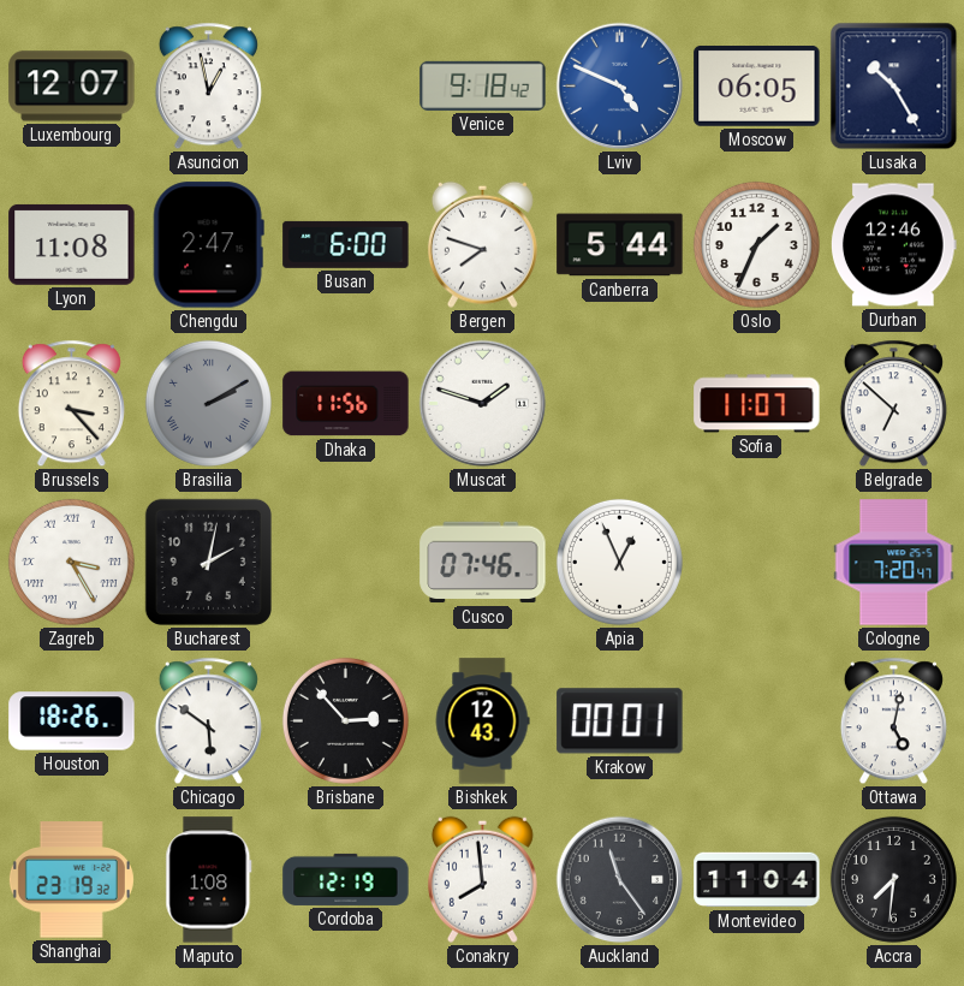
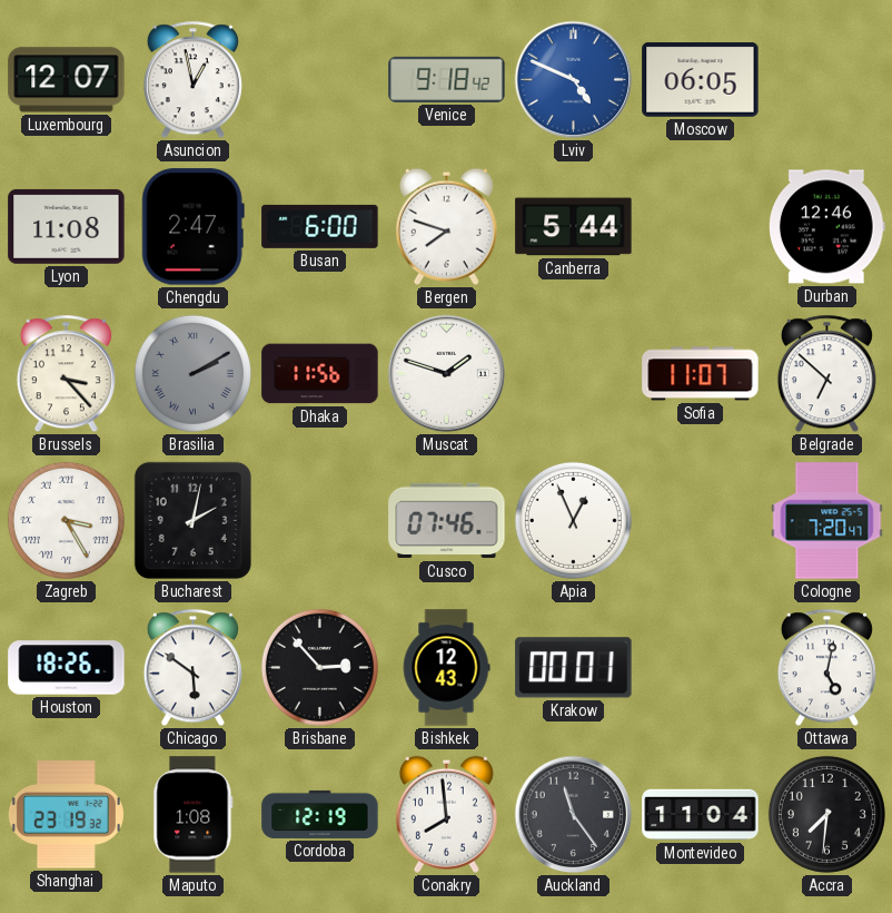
Lusaka: 10:25 -> none
Oslo: 1:34 -> none
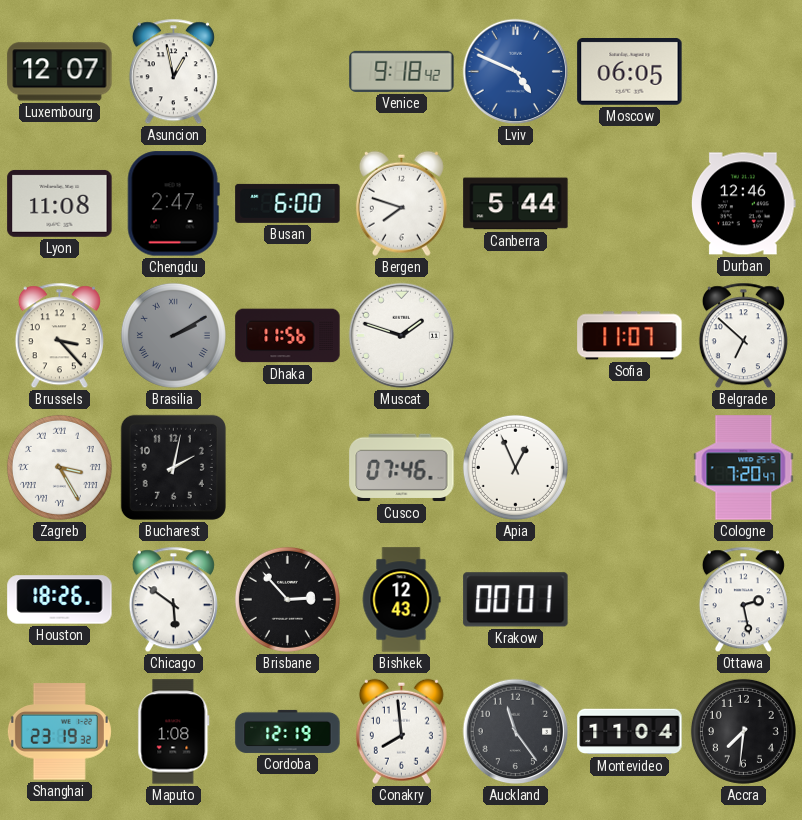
Ottawa: 5:02 -> 2:28
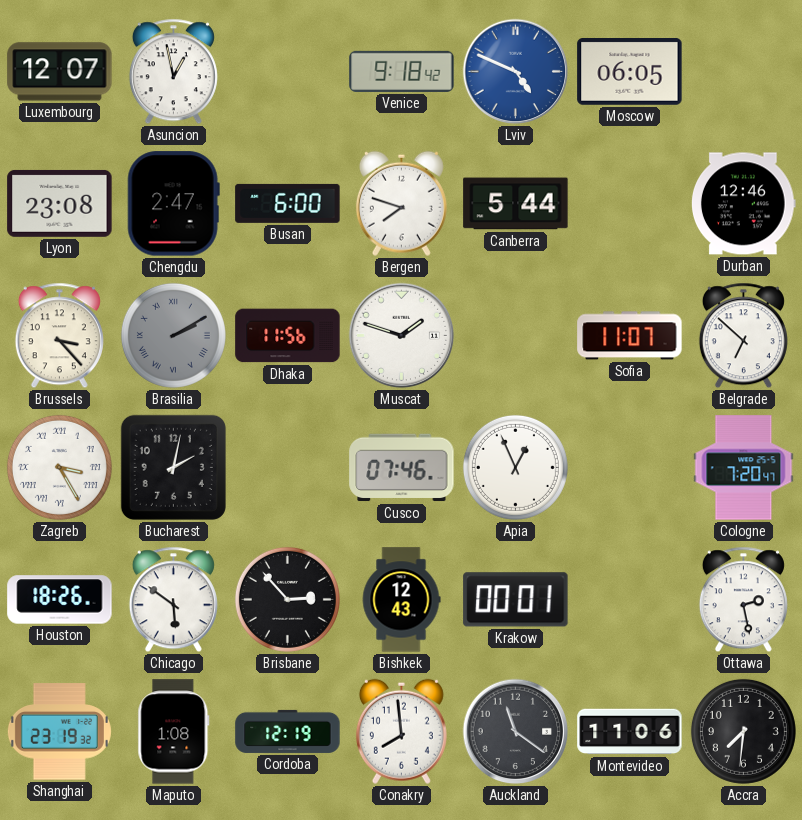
Lyon: 11:08 -> 23:08
Auckland: 11:24 -> 11:21
Montevideo: 11:04 -> 11:06
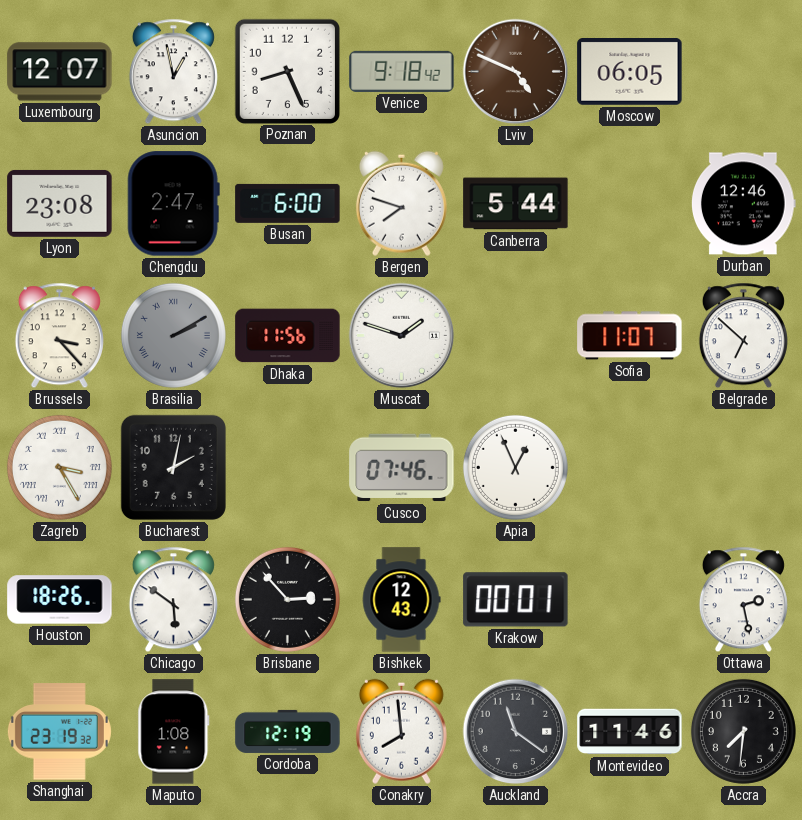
Poznan: none -> 8:26
Lviv dial: blue -> brown
Cologne: 7:20 -> none
Montevideo: 11:06 -> 11:46
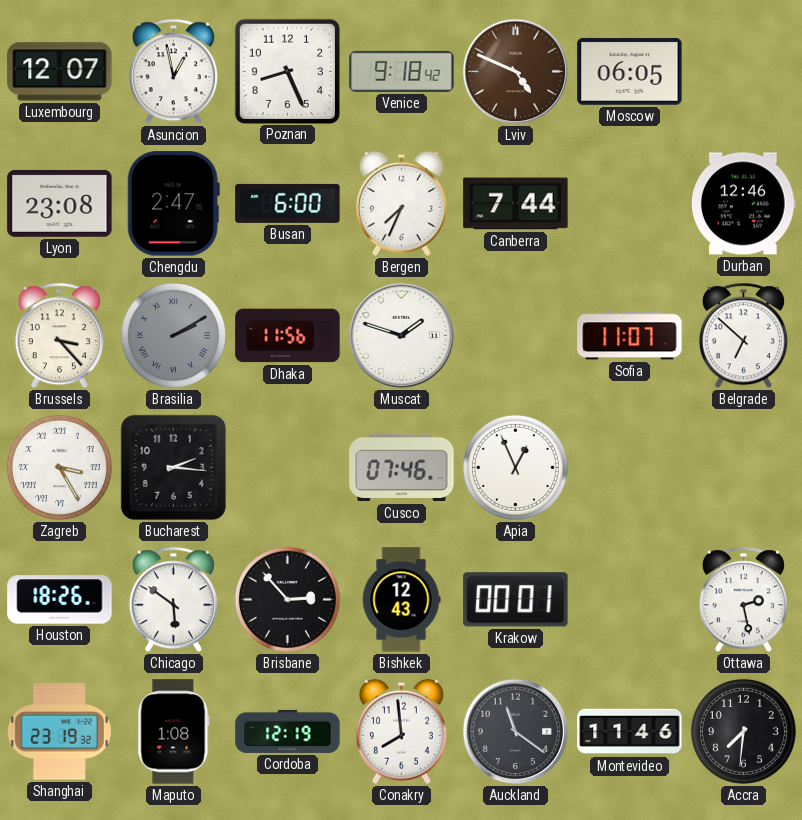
Bergen: 7:48 -> 7:34
Canberra: 5:44 -> 7:44
Bucharest: 2:02 -> 2:16
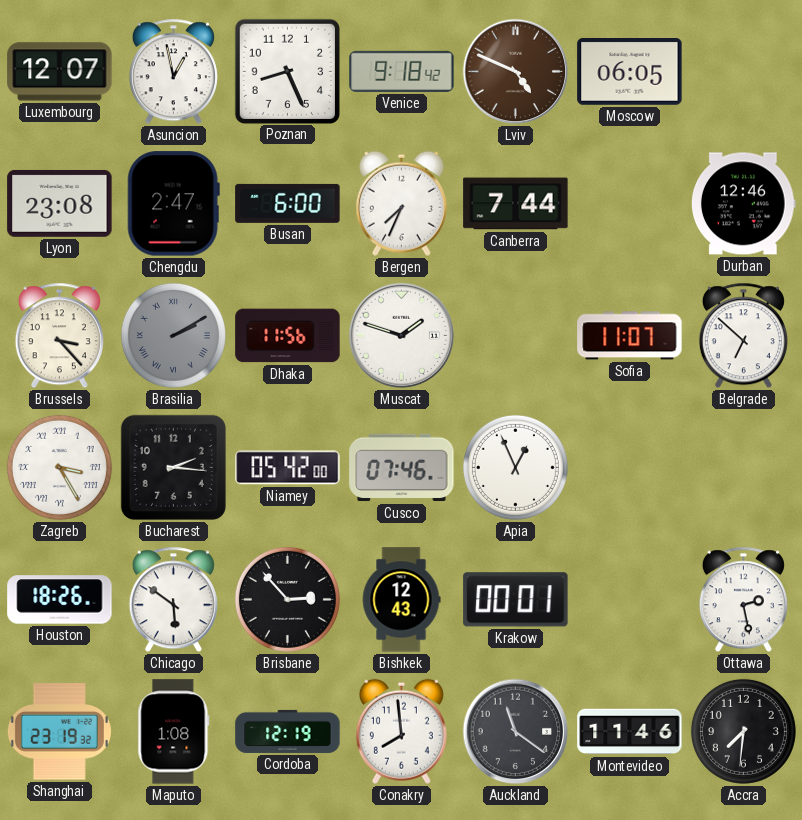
Niamey: none -> 05:42
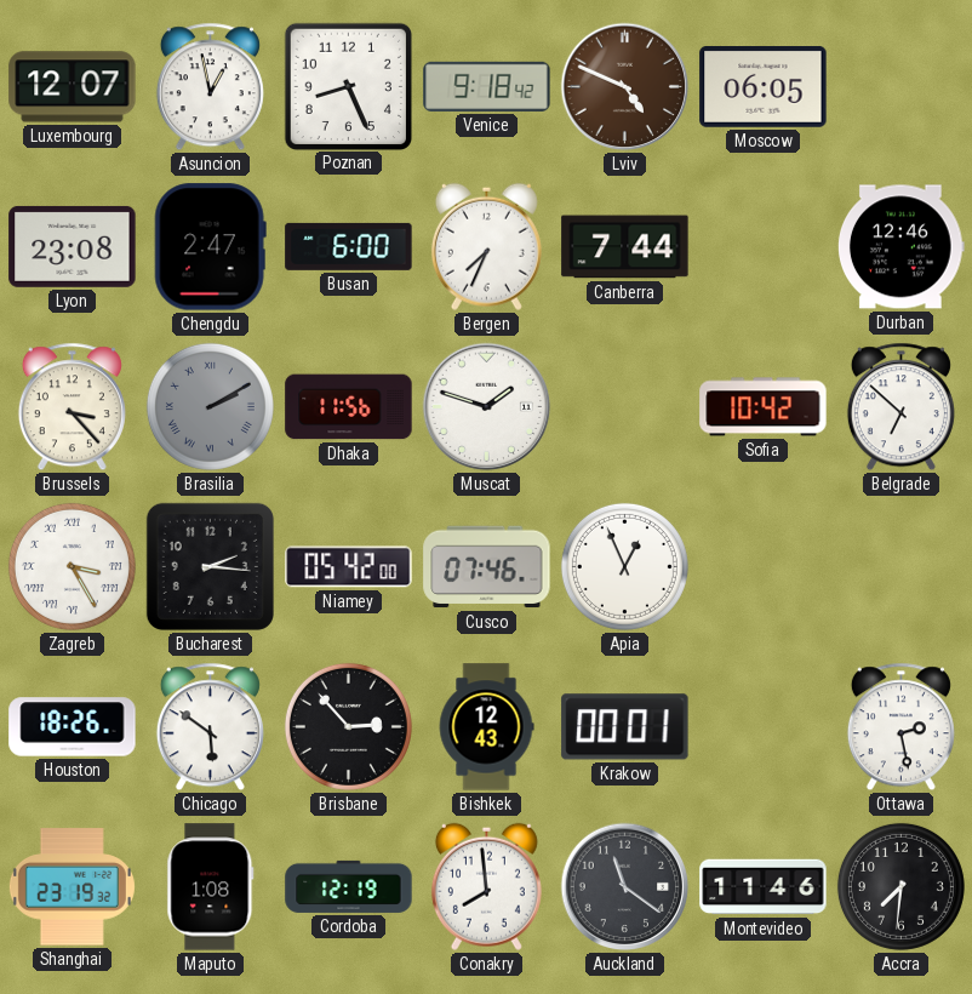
Sofia: 11:07 -> 10:42
